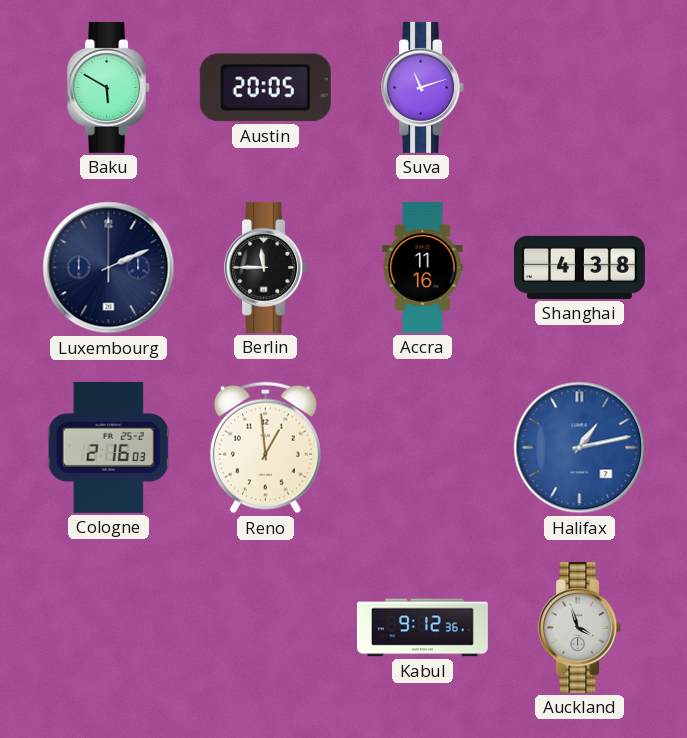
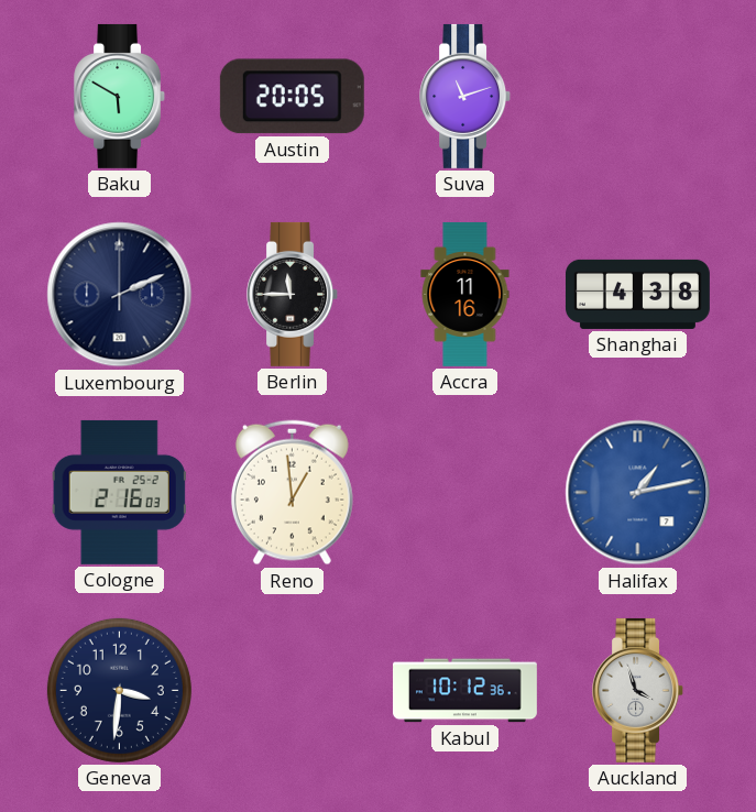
Geneva: none -> 3:31
Kabul: 9:12 -> 10:12
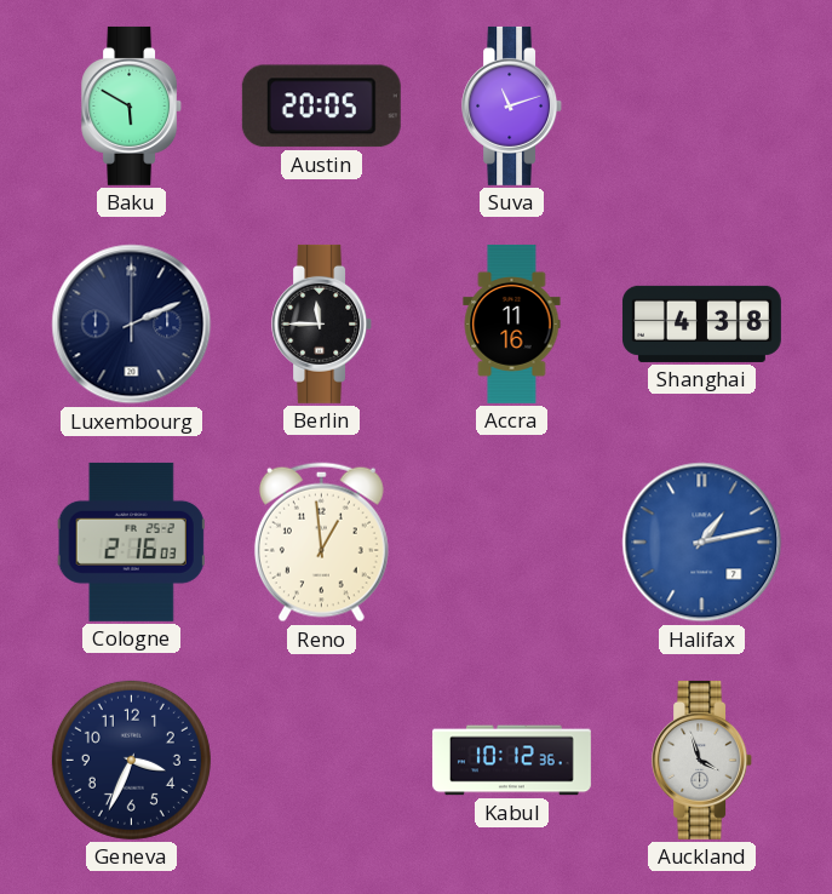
Geneva: 3:31 -> 3:34
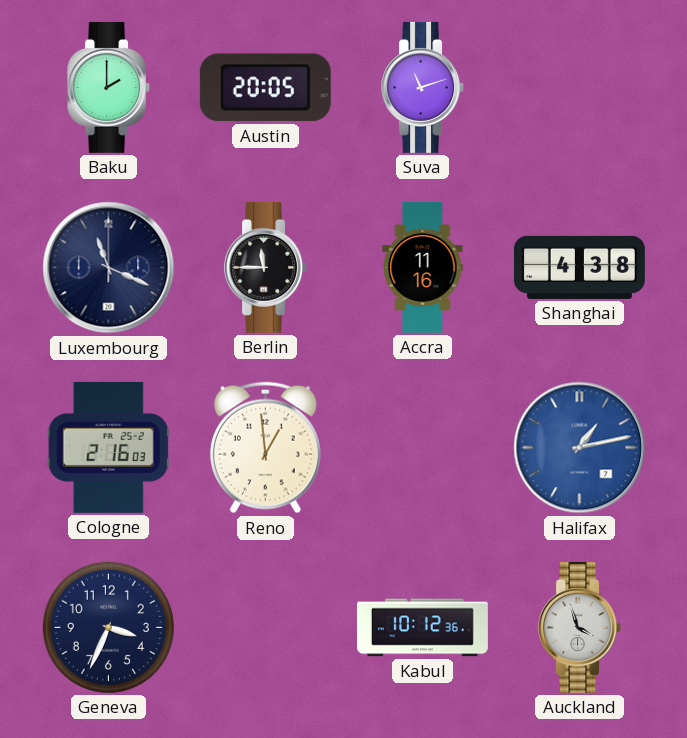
Baku: 5:50 -> 2:00
Luxembourg: 2:11 -> 11:19
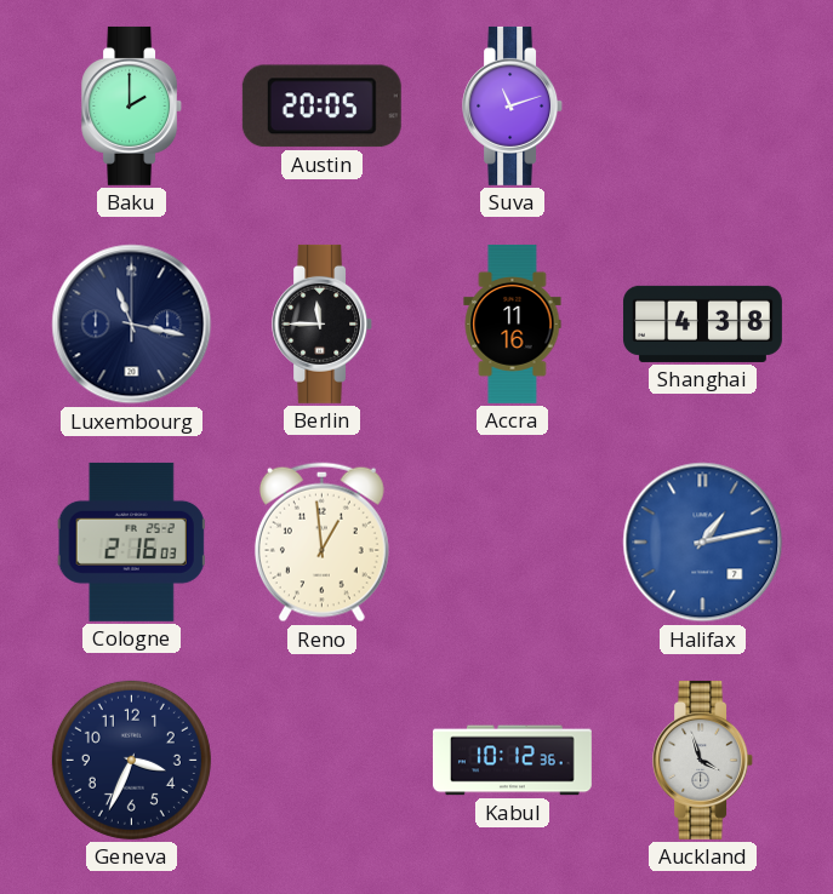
Luxembourg: 11:19 -> 11:17
